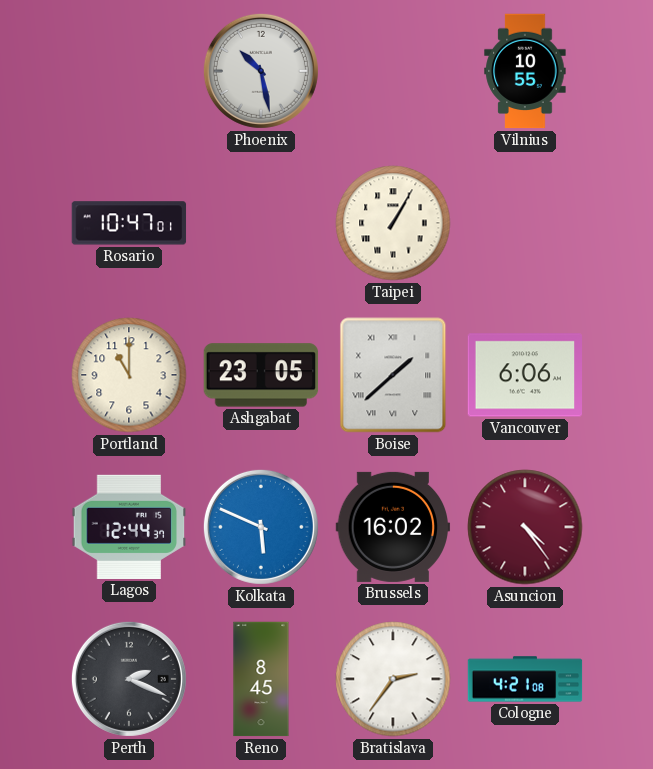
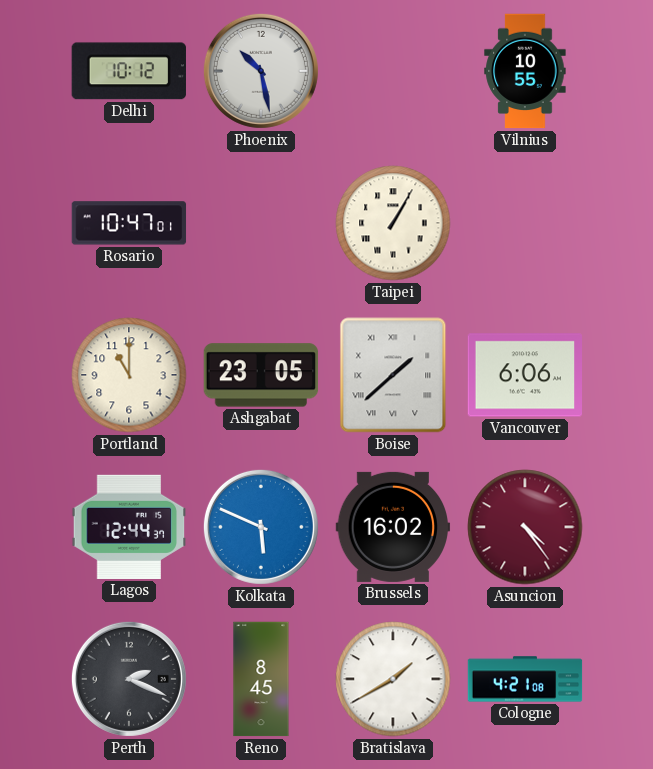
Delhi: none -> 10:12
Bratislava: 2:36 -> 1:40
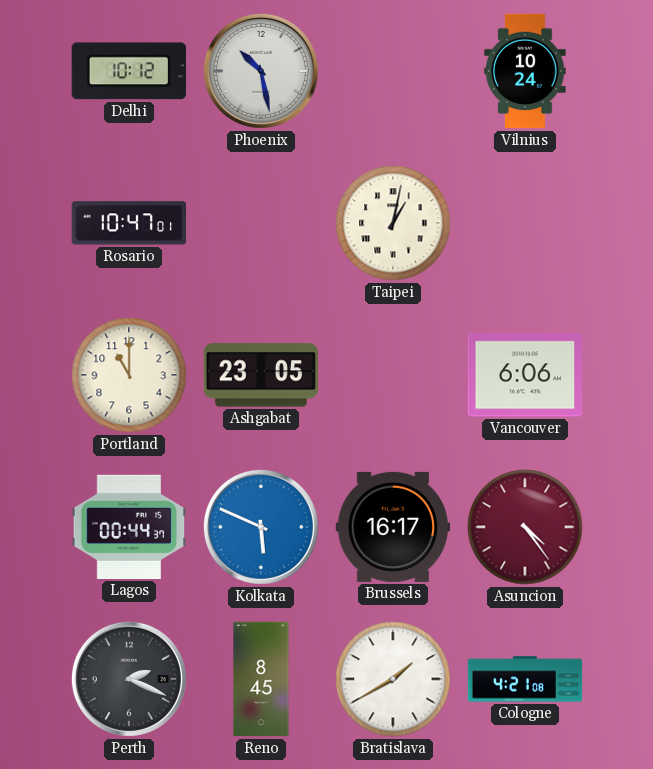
Vilnius: 10:55 -> 10:24
Taipei: 1:05 -> 1:02
Boise: 1:38 -> none
Lagos: 12:44 -> 00:44
Brussels: 16:02 -> 16:17
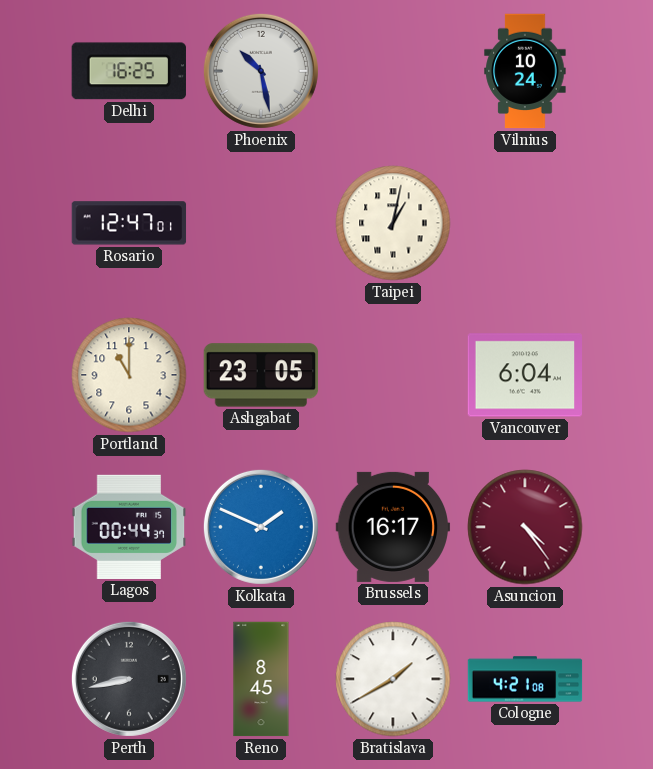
Delhi: 10:12 -> 16:25
Rosario: 10:47 -> 12:47
Vancouver: 6:06 -> 6:04
Kolkata: 5:49 -> 1:49
Perth: 2:19 -> 8:43
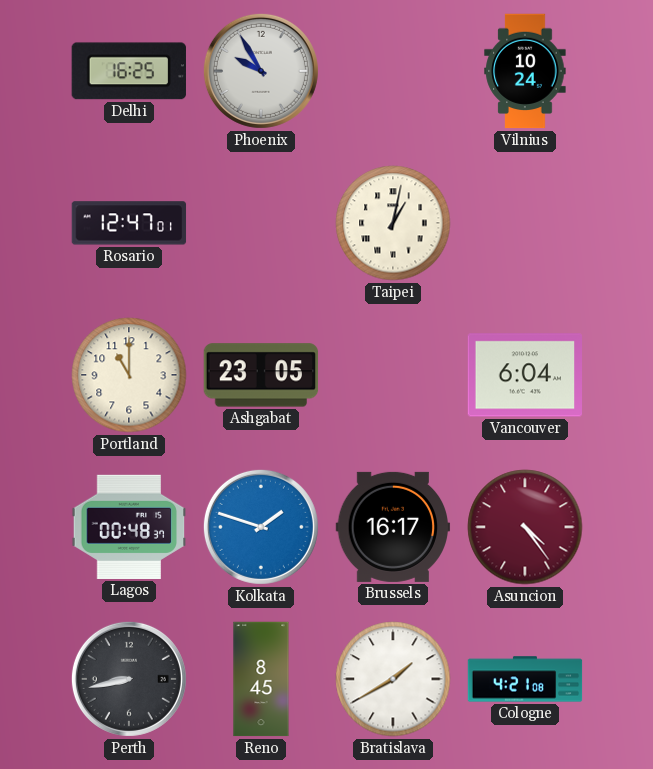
Phoenix: 10:28 -> 9:55
Lagos: 00:44 -> 00:48
Kolkata: 1:49 -> 1:48
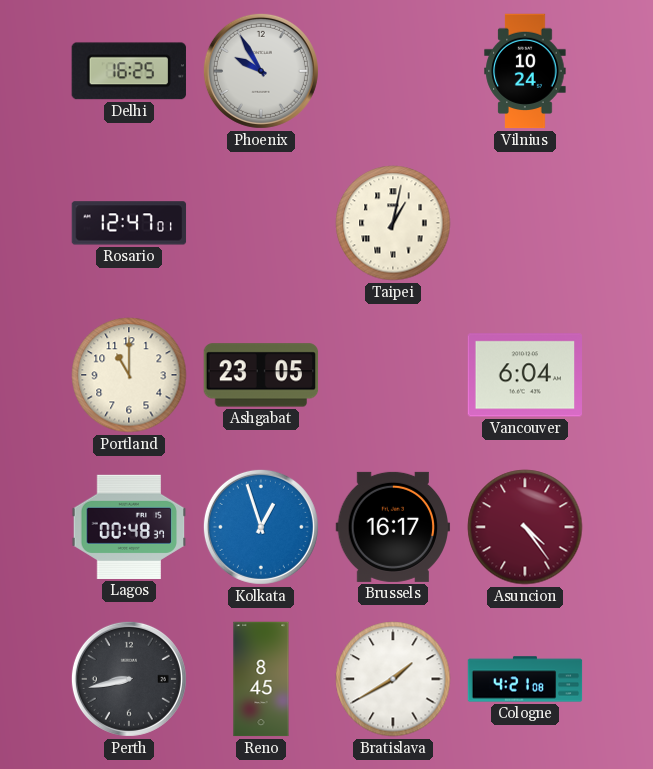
Kolkata: 1:48 -> 12:57
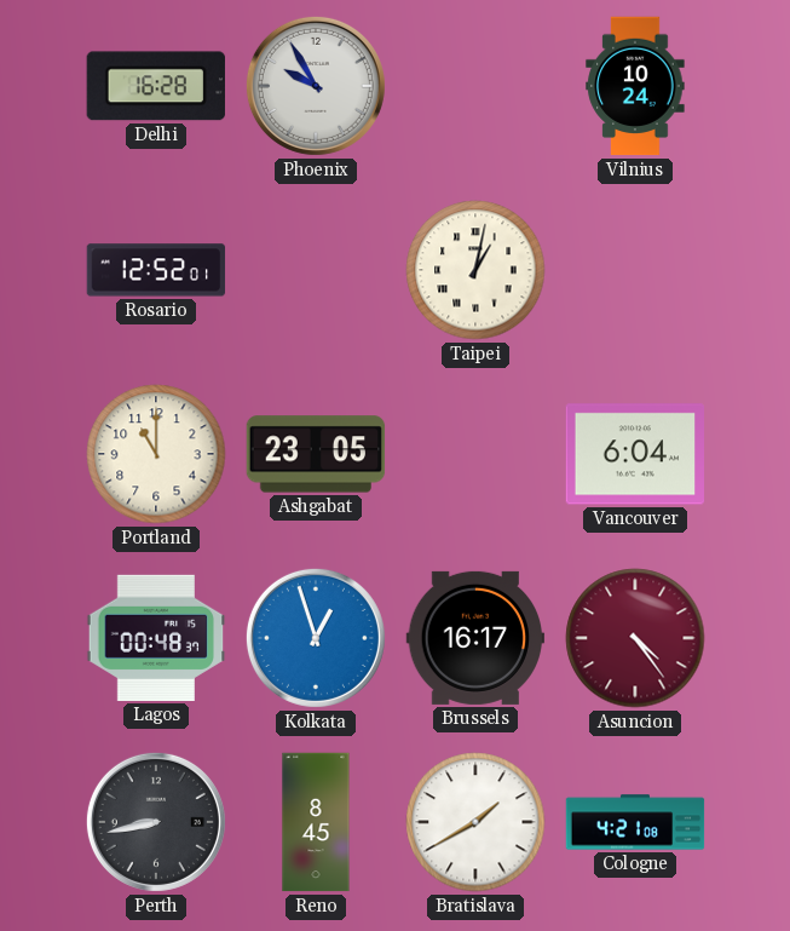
Delhi: 16:25 -> 16:28
Rosario: 12:47 -> 12:52
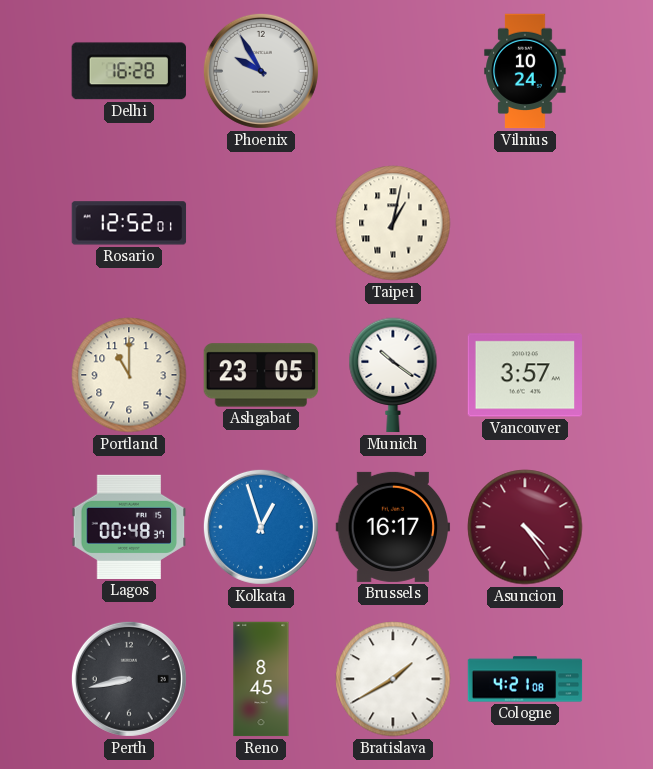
Munich: none -> 10:21
Vancouver: 6:04 -> 3:57
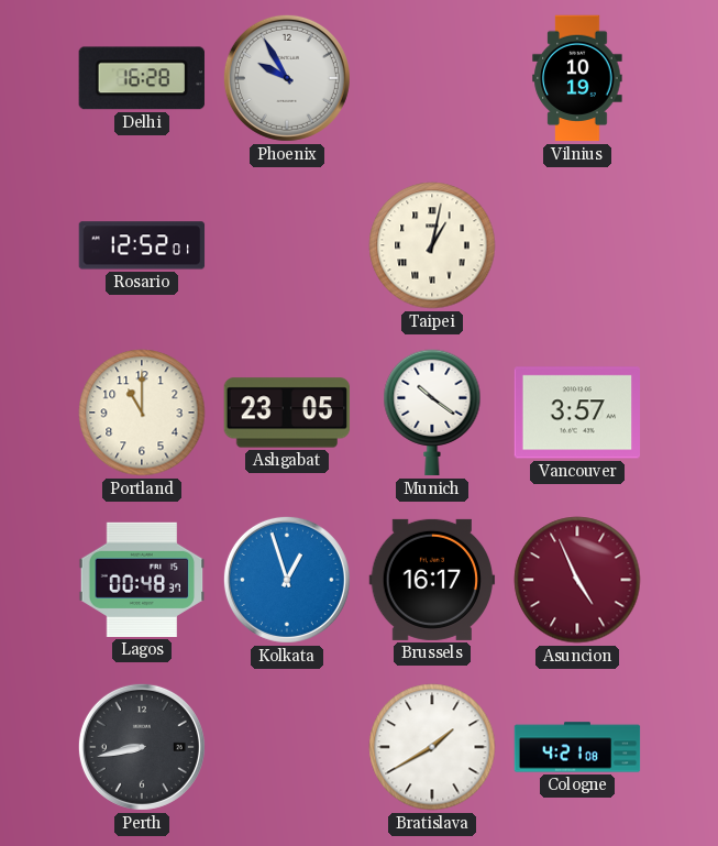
Vilnius: 10:24 -> 10:19
Asuncion: 4:24 -> 4:56
Reno: 8:45 -> none
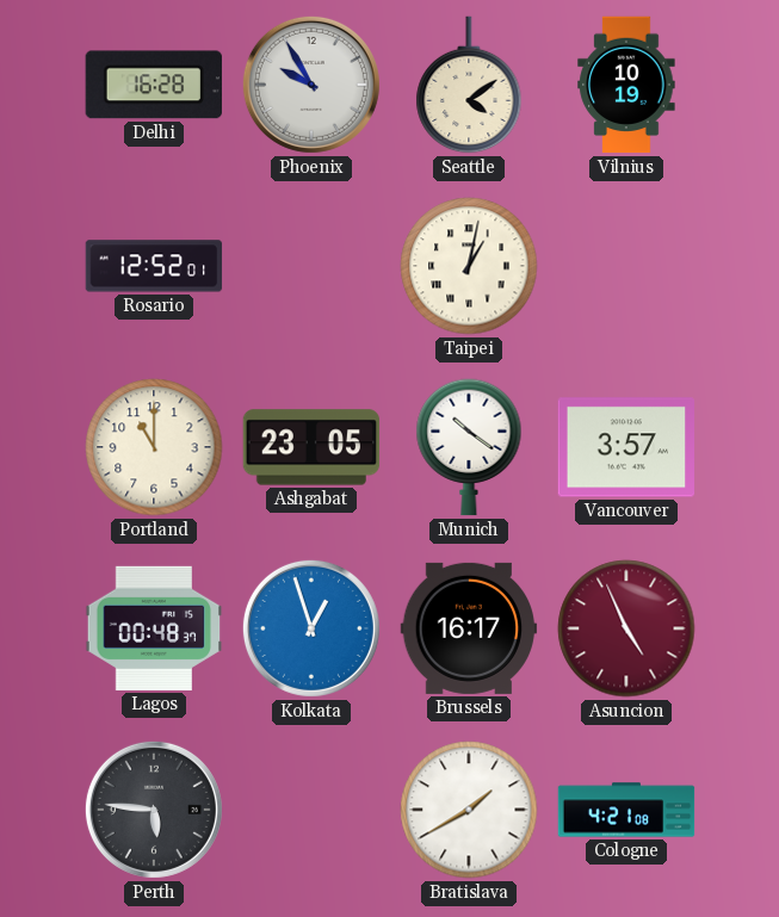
Seattle: none -> 4:09
Perth: 8:43 -> 5:46
